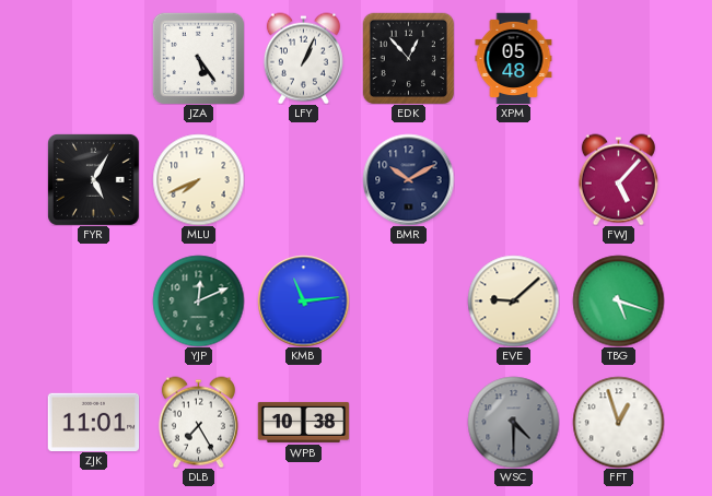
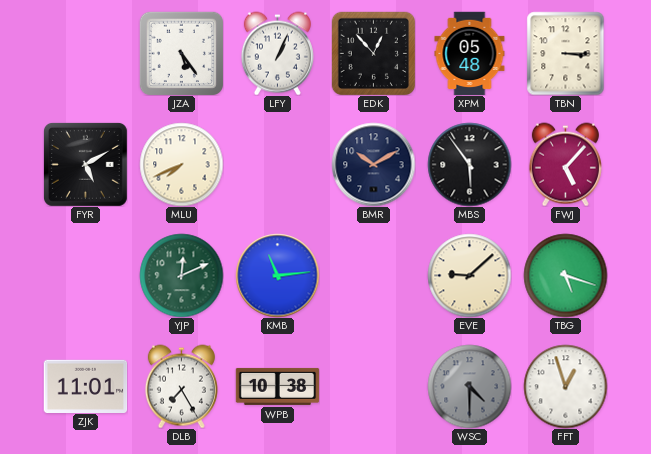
TBN: none -> 3:15
FYR: 5:05 -> 5:10
MBS: none -> 5:54
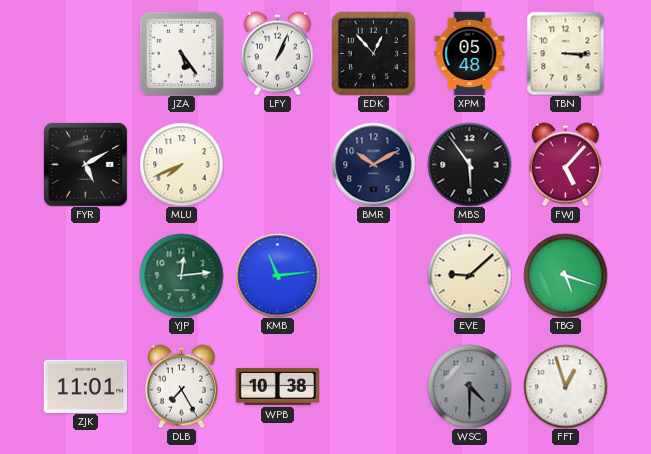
YJP: 12:11 -> 12:14
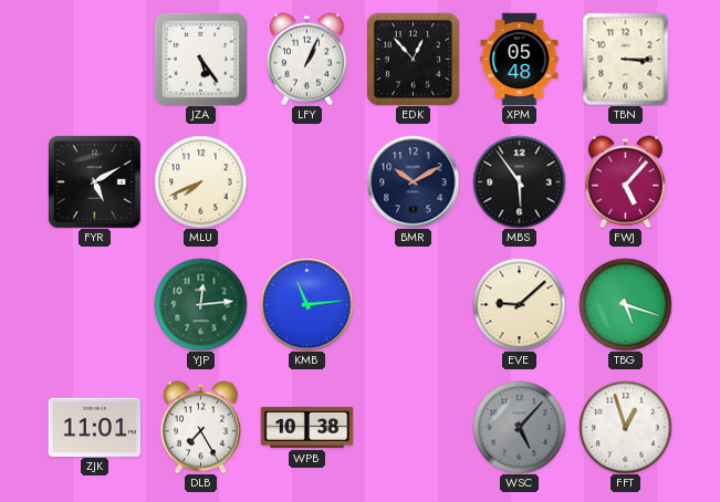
WSC: 4:30 -> 5:07
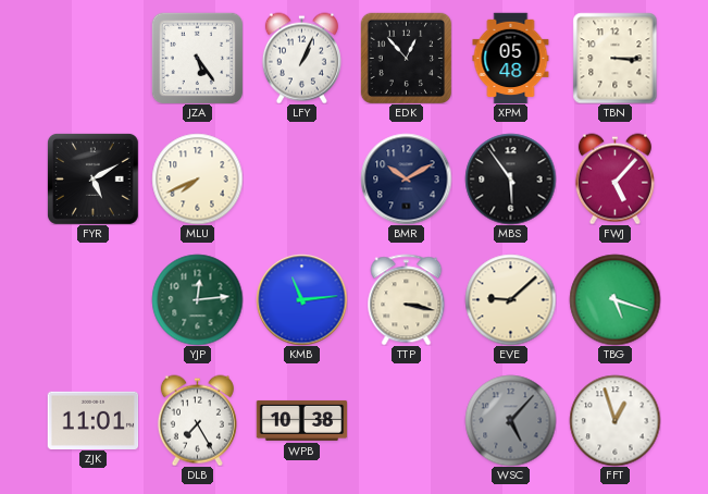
TTP: none -> 3:17
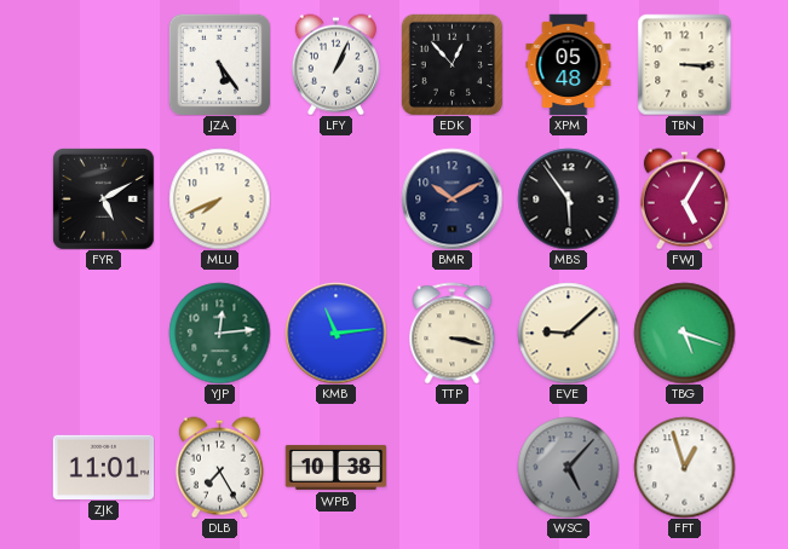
FWJ: 5:07 -> 5:05
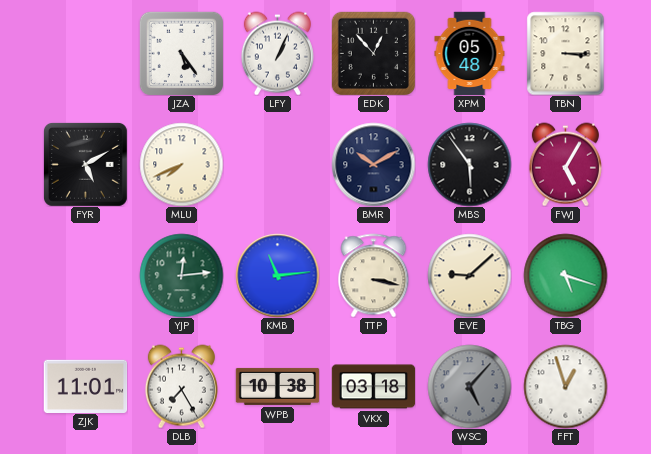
VKX: none -> 03:18
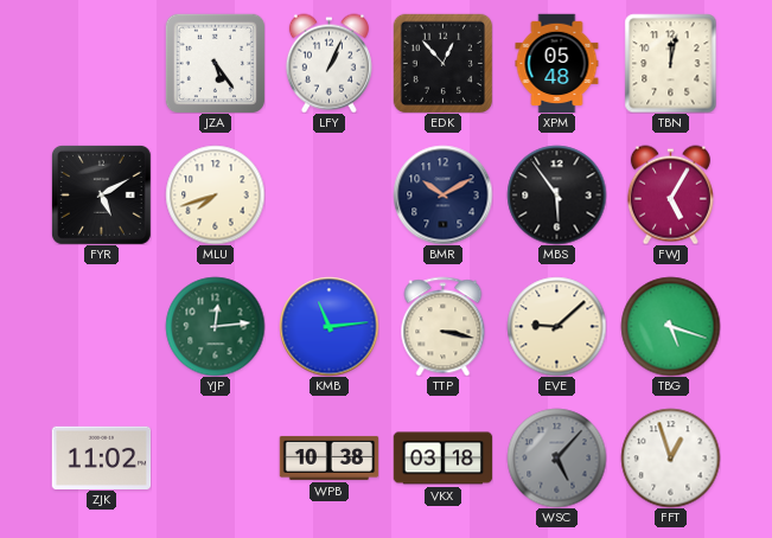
TBN: 3:15 -> 12:02
MLU: 7:41 -> 7:42
ZJK: 11:01 -> 11:02
DLB: 7:25 -> none
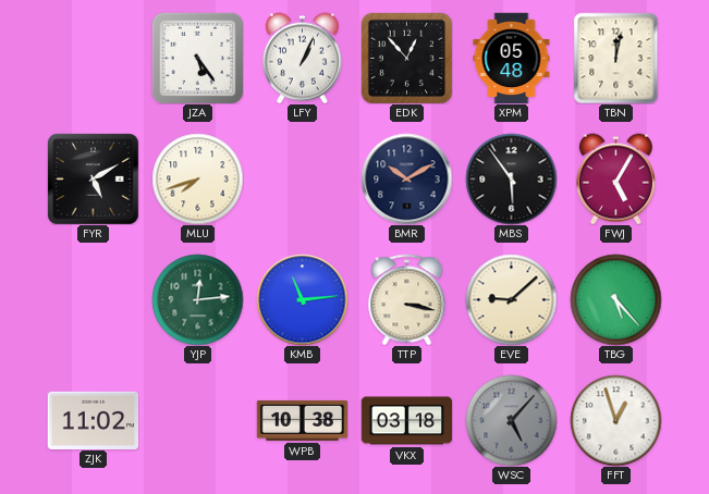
TBG: 5:18 -> 5:23
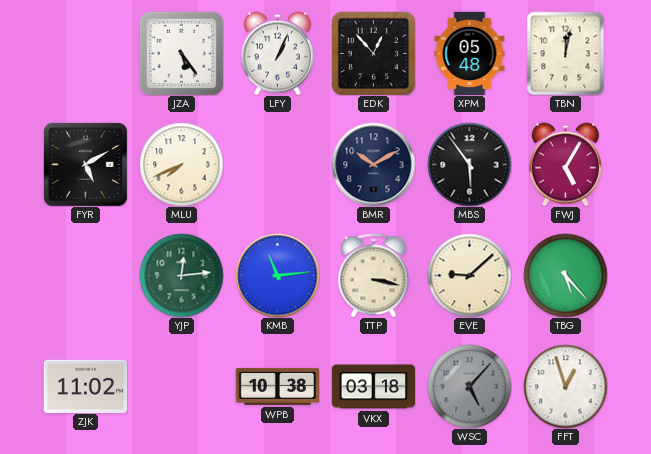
MLU: 7:42 -> 7:41
